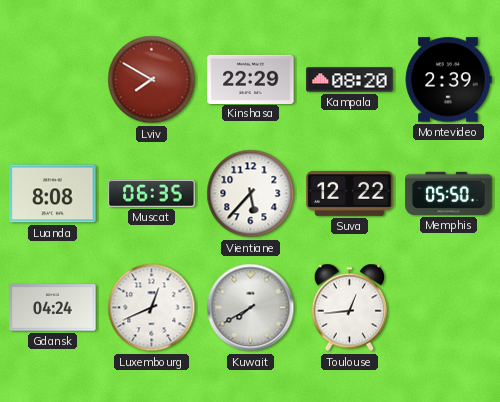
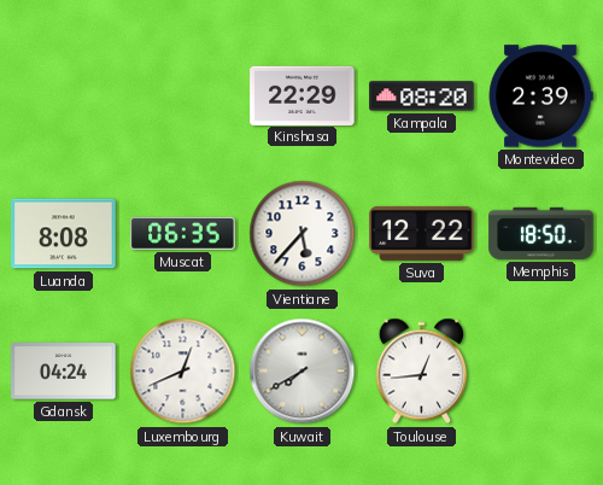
Lviv: 7:50 -> none
Memphis: 05:50 -> 18:50
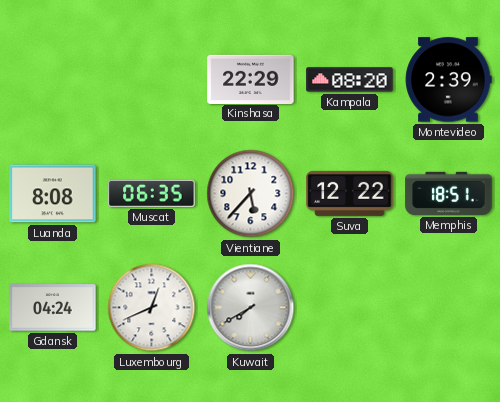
Memphis: 18:50 -> 18:51
Toulouse: 12:44 -> none
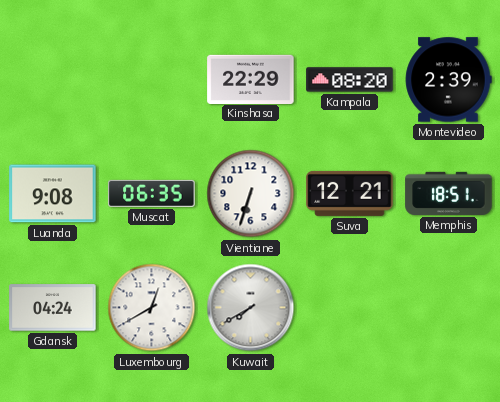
Luanda: 8:08 -> 9:08
Vientiane: 5:37 -> 6:33
Suva: 12:22 -> 12:21
Luxembourg: 12:41 -> 12:40
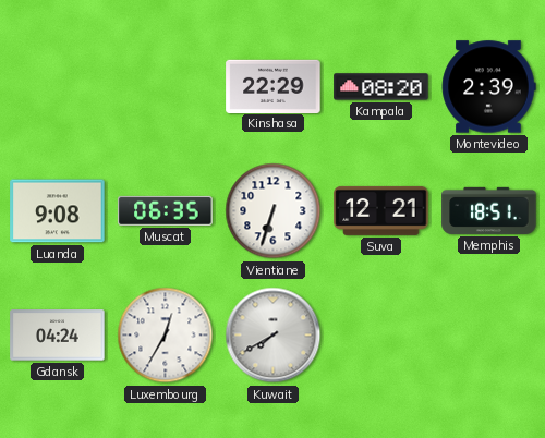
Luxembourg: 12:40 -> 12:35
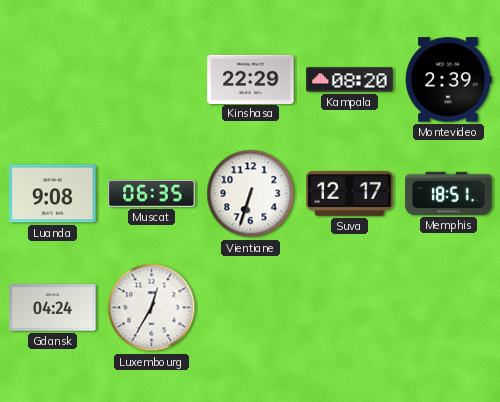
Suva: 12:21 -> 12:17
Kuwait: 7:40 -> none
